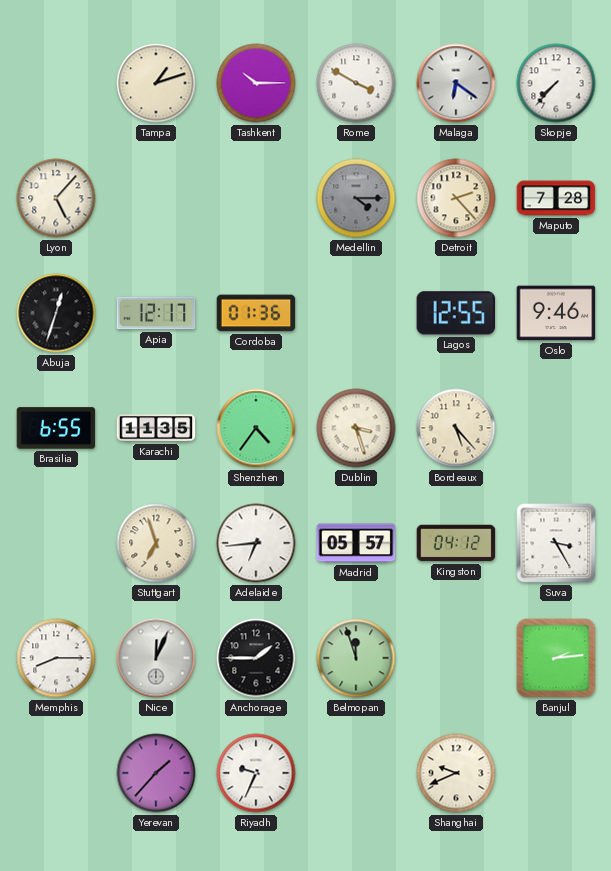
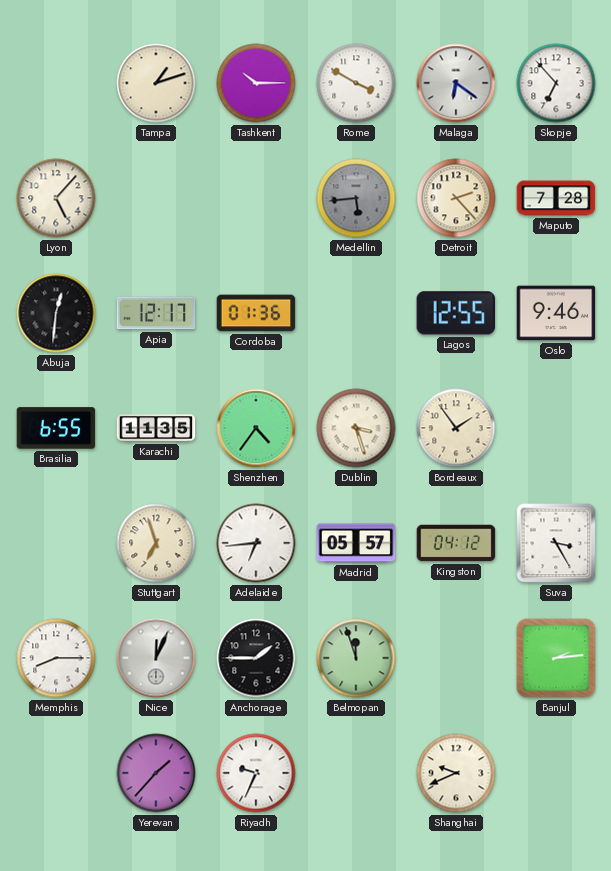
Skopje: 7:37 -> 6:53
Medellin: 4:15 -> 5:44
Abuja: 12:33 -> 12:31
Bordeaux: 5:23 -> 1:54
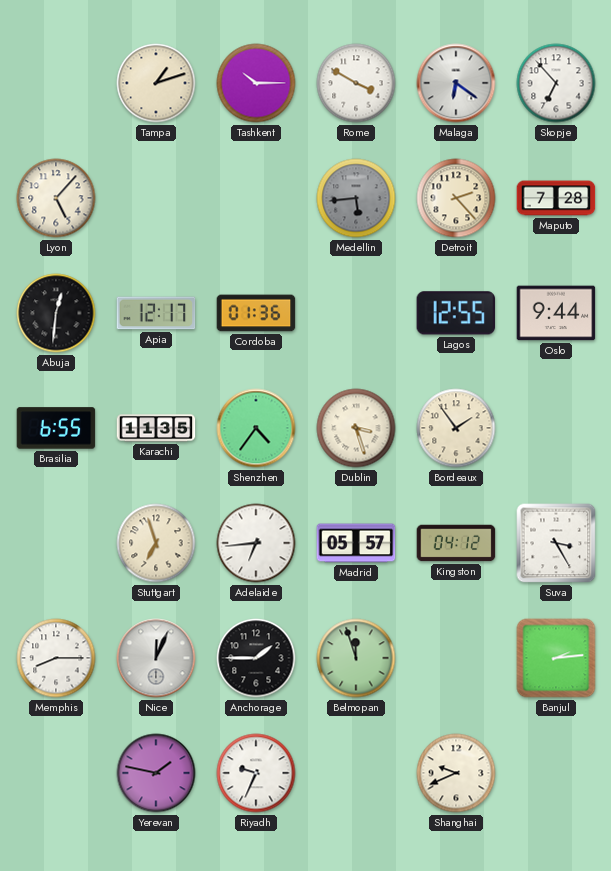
Oslo: 9:46 -> 9:44
Yerevan: 1:37 -> 1:47
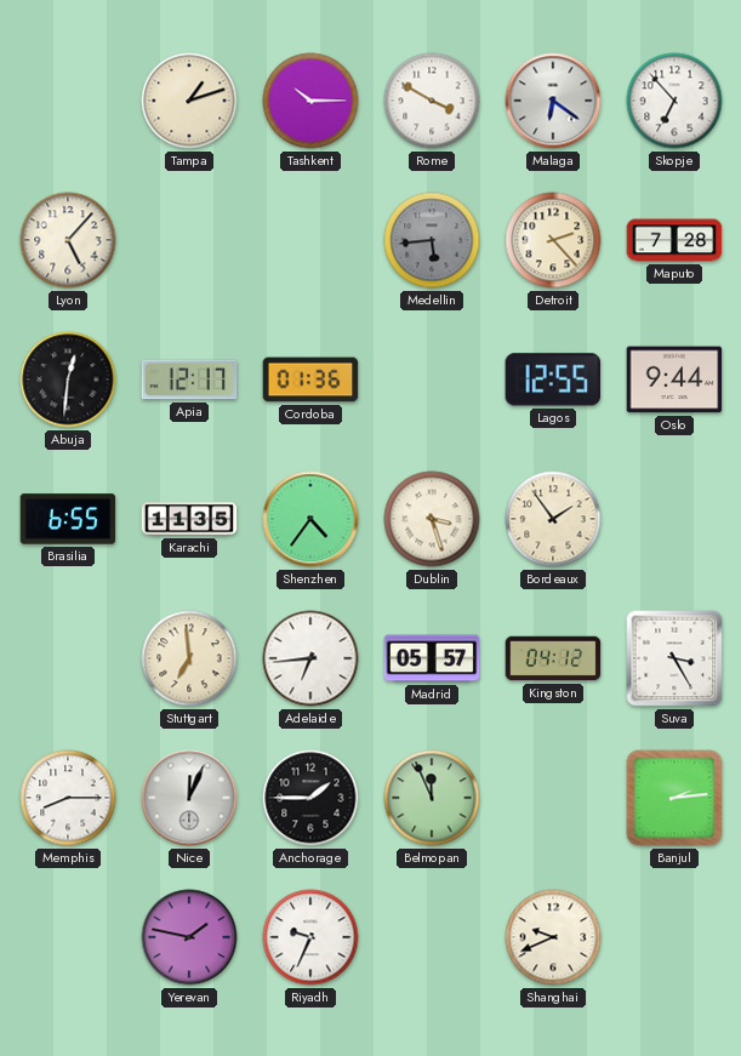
Stuttgart: 6:57 -> 6:59
Belmopan: 11:57 -> 11:56
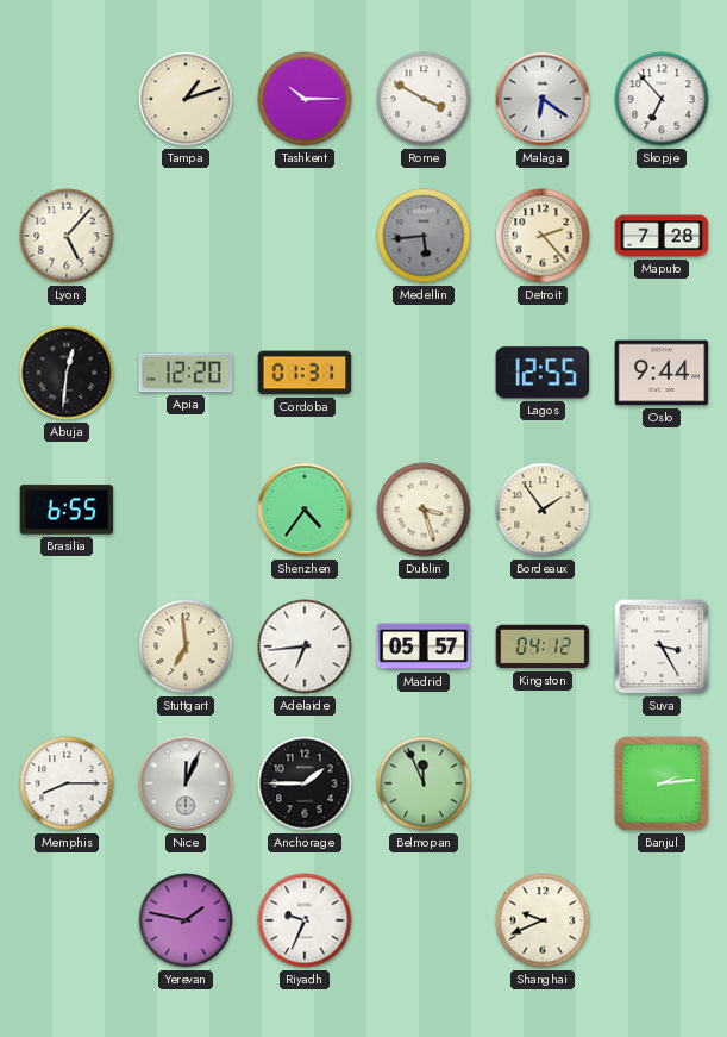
Apia: 12:17 -> 12:20
Cordoba: 01:36 -> 01:31
Karachi: 11:35 -> none
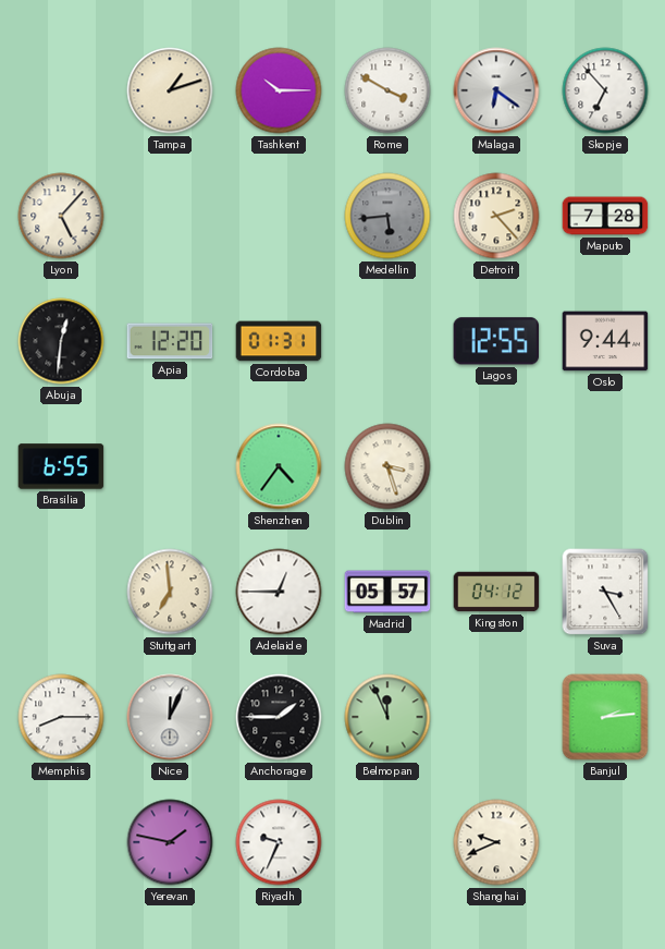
Bordeaux: 1:54 -> none
Adelaide: 6:44 -> 12:45
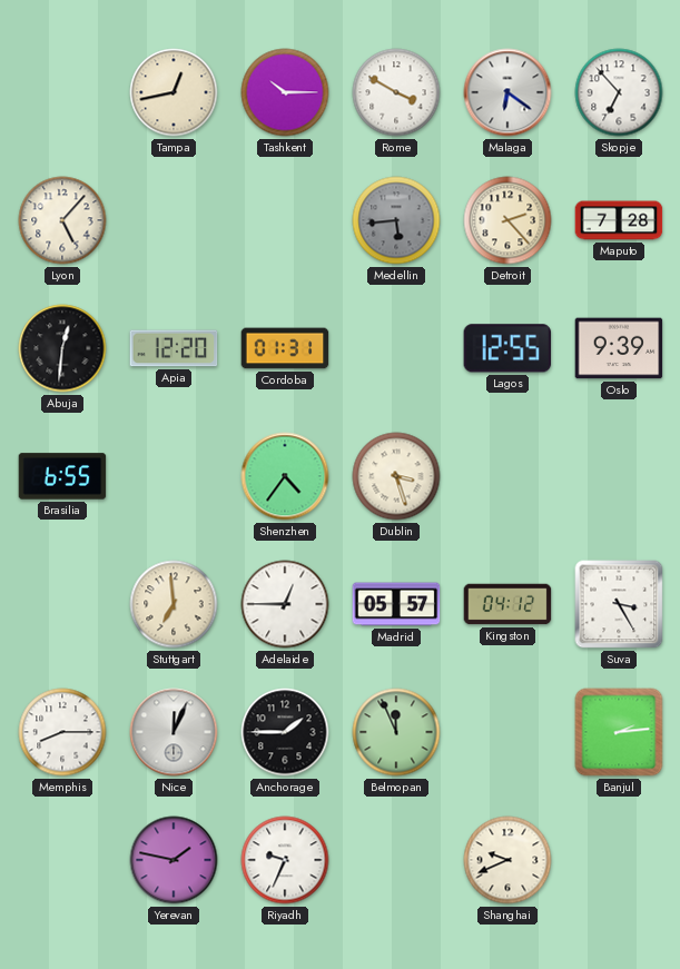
Tampa: 1:12 -> 12:43
Oslo: 9:44 -> 9:39
